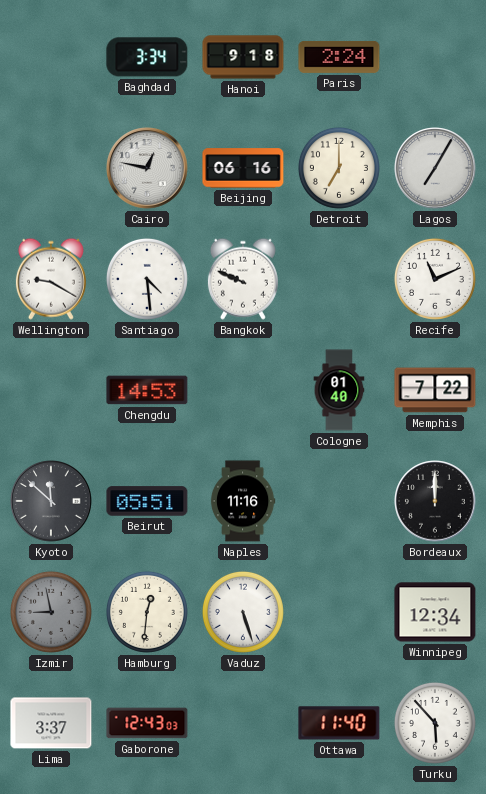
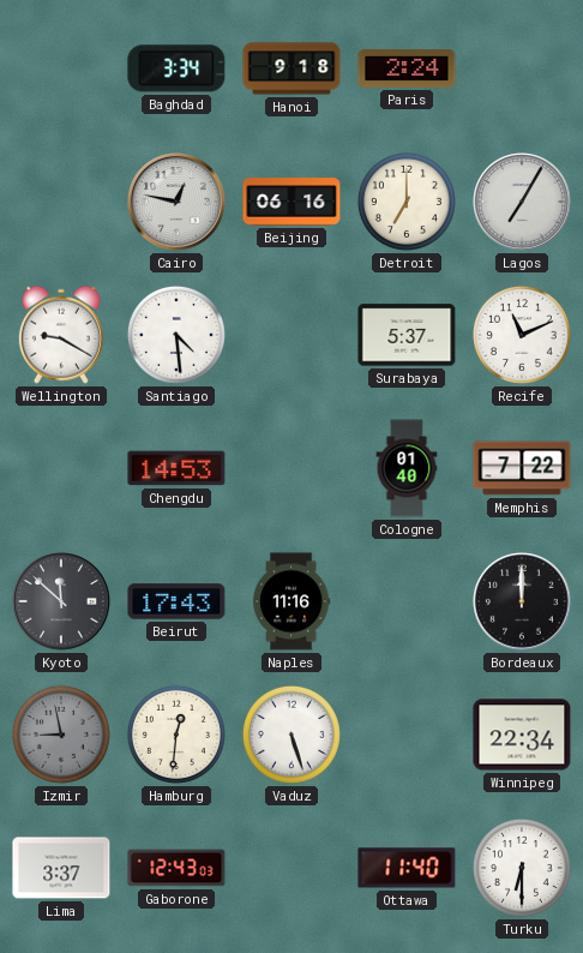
Bangkok: 9:49 -> none
Surabaya: none -> 5:37
Beirut: 05:51 -> 17:43
Winnipeg: 12:34 -> 22:34
Turku: 5:53 -> 6:30
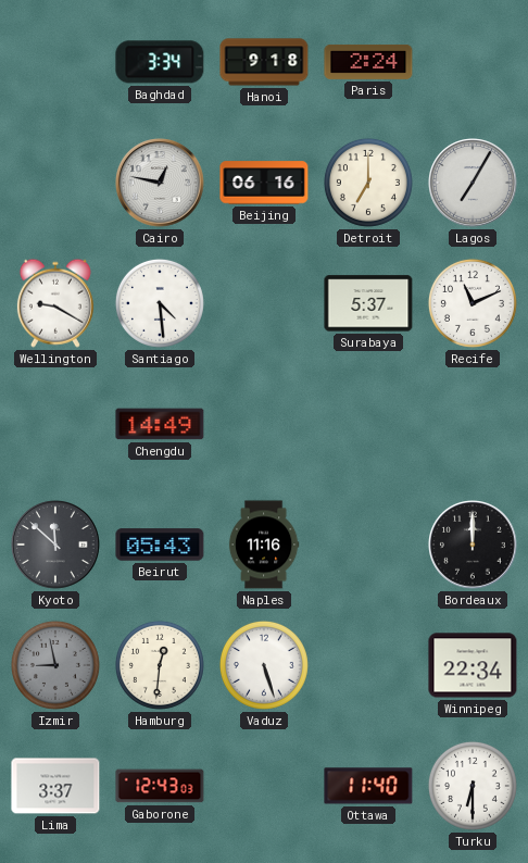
Chengdu: 14:53 -> 14:49
Cologne: 01:40 -> none
Memphis: 7:22 -> none
Beirut: 17:43 -> 05:43
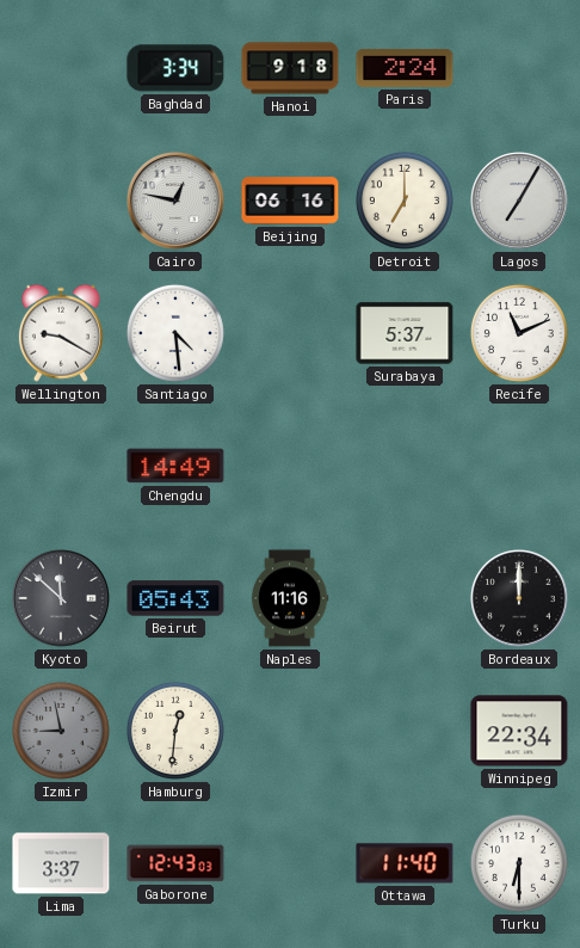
Vaduz: 5:27 -> none
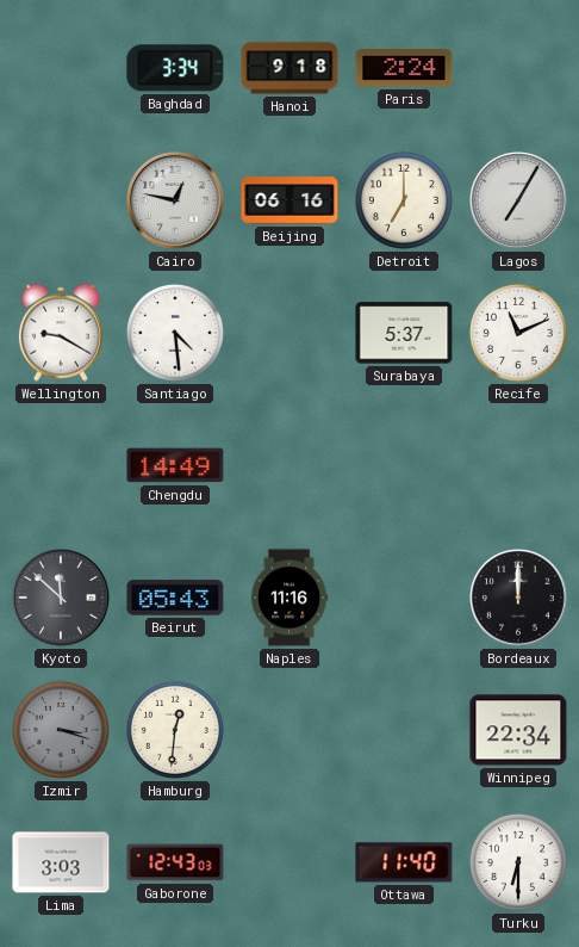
Izmir: 8:58 -> 3:18
Lima: 3:37 -> 3:03
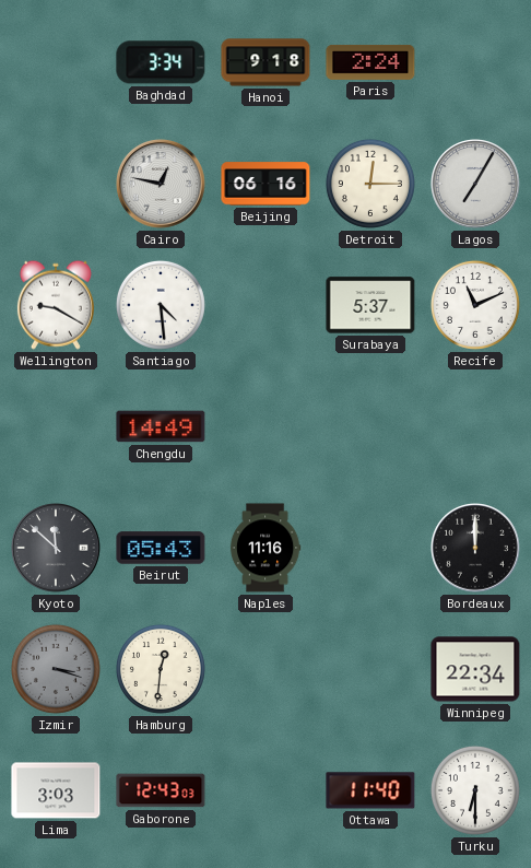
Detroit: 7:00 -> 12:15
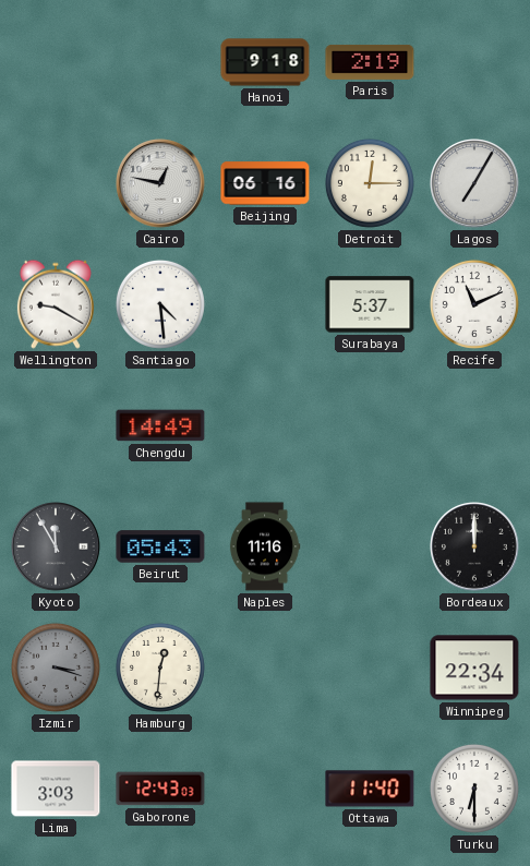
Baghdad: 3:34 -> none
Paris: 2:24 -> 2:19
Kyoto: 11:52 -> 11:55
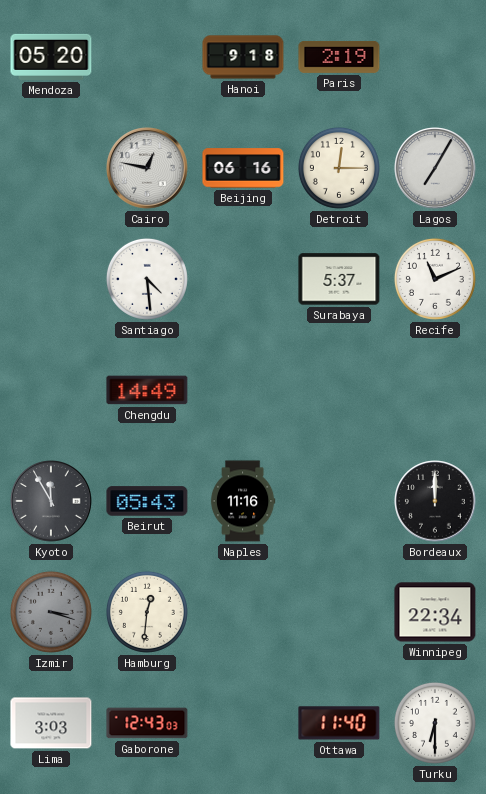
Mendoza: none -> 05:20
Wellington: 9:20 -> none
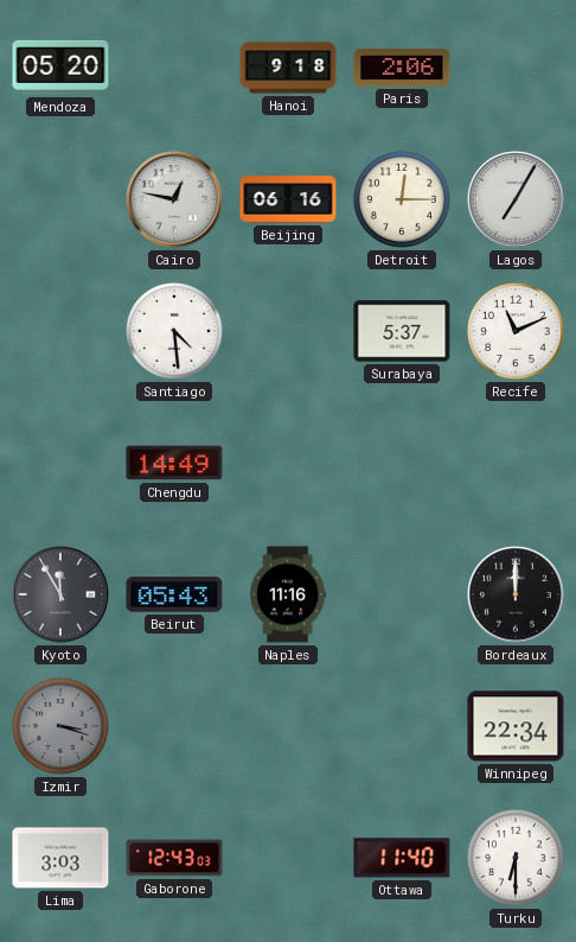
Paris: 2:19 -> 2:06
Hamburg: 12:31 -> none
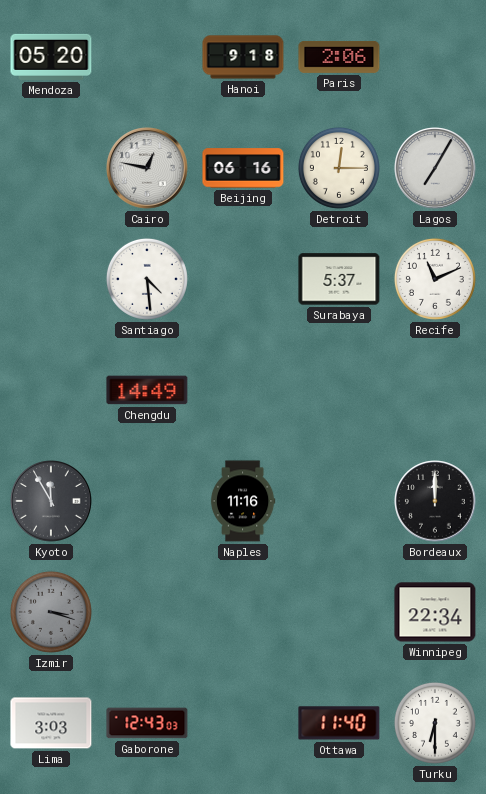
Beirut: 05:43 -> none
